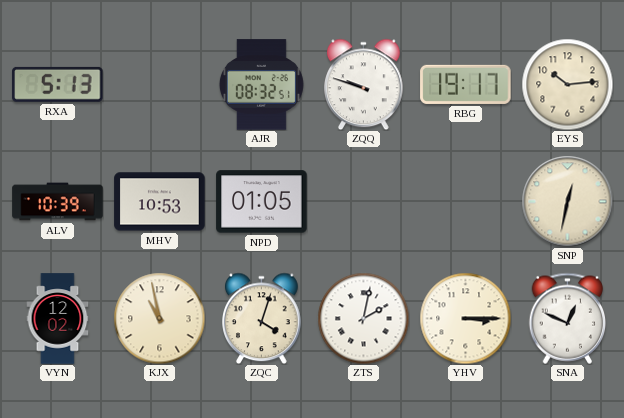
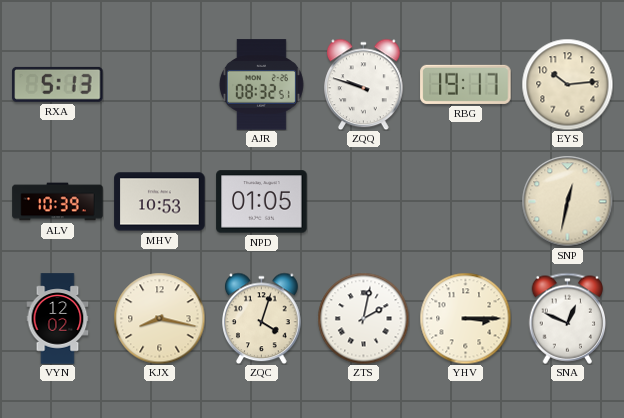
KJX: 10:58 -> 8:17
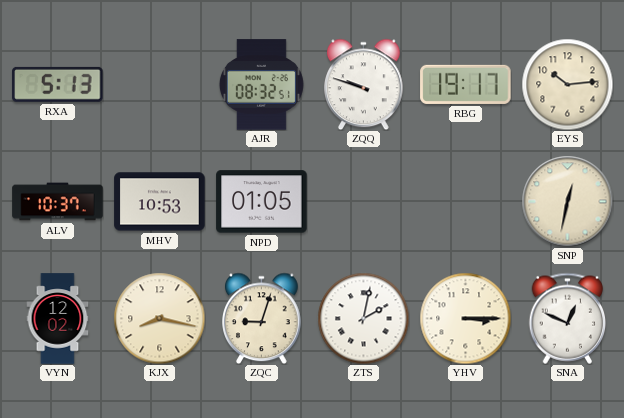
ALV: 10:39 -> 10:37
ZQC: 4:03 -> 9:03
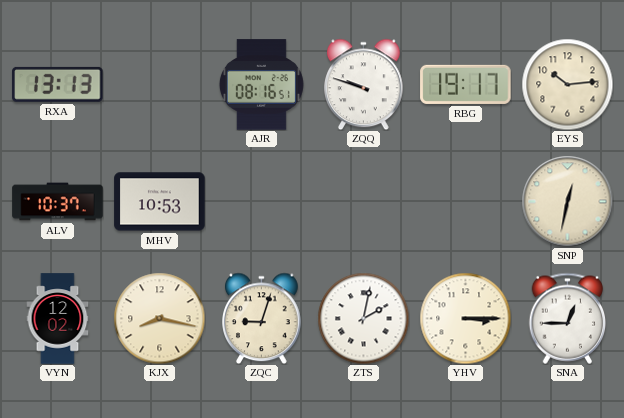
RXA: 5:13 -> 13:13
AJR: 08:32 -> 08:16
NPD: 01:05 -> none
SNA: 12:49 -> 12:45
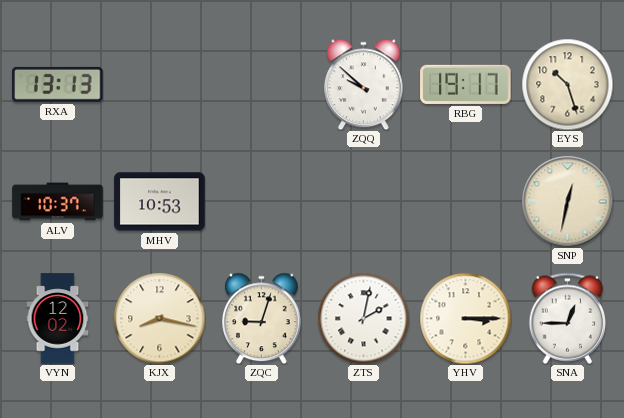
AJR: 08:16 -> none
ZQQ: 9:48 -> 9:52
EYS: 10:14 -> 10:27
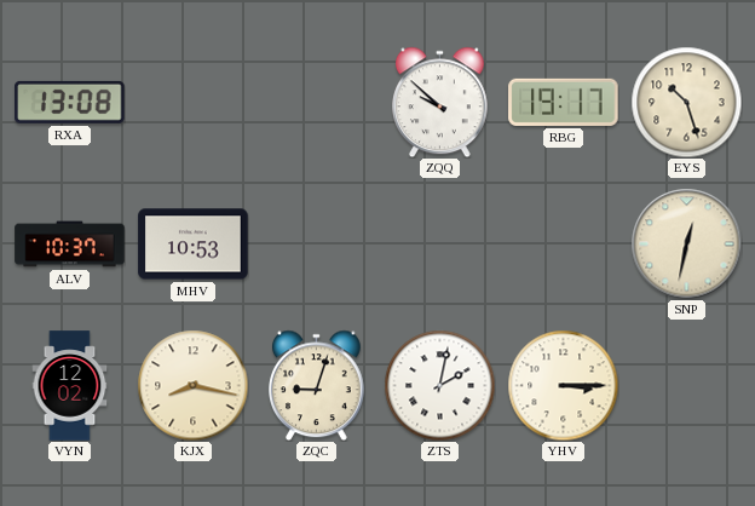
RXA: 13:13 -> 13:08
SNA: 12:45 -> none
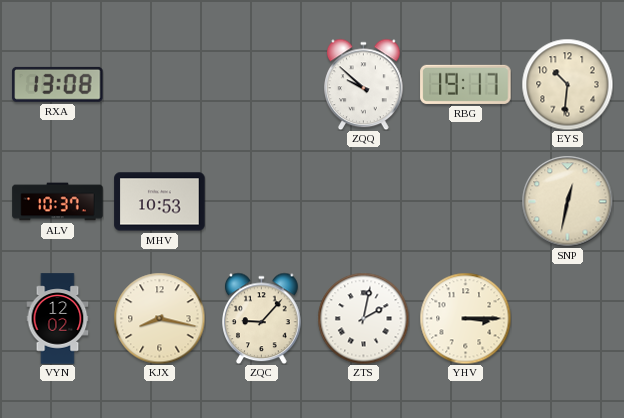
EYS: 10:27 -> 10:31
ZQC: 9:03 -> 9:07
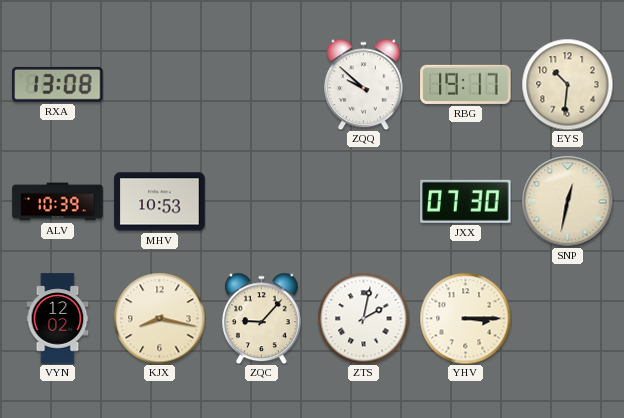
ALV: 10:37 -> 10:39
JXX: none -> 07:30
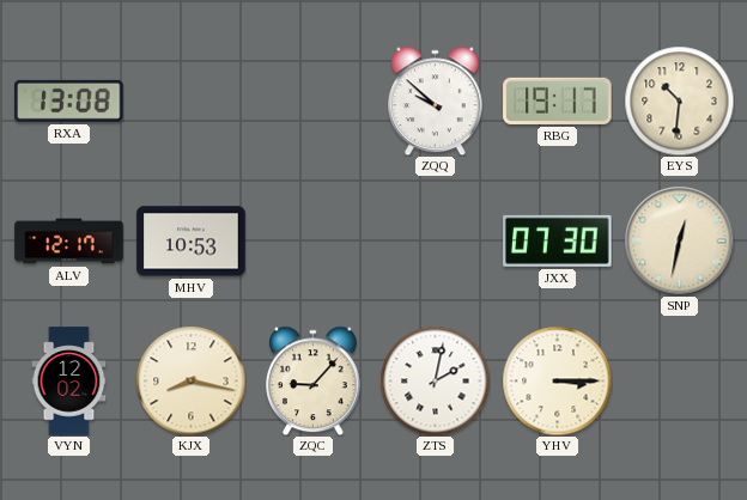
ALV: 10:39 -> 12:17
